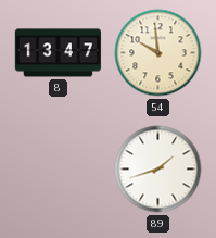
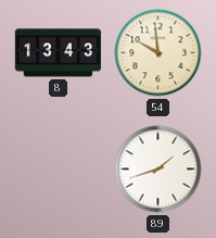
8: 13:47 -> 13:43
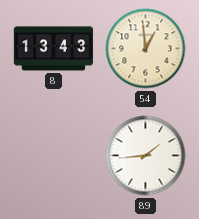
54: 9:59 -> 12:59
89: 1:42 -> 1:44
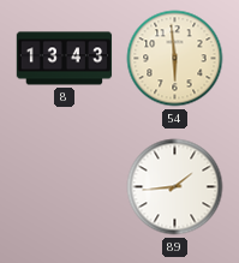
54: 12:59 -> 5:59
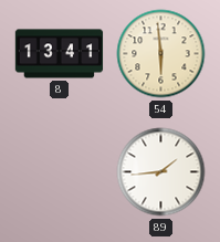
8: 13:43 -> 13:41
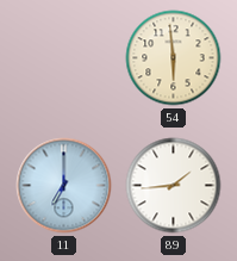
8: 13:41 -> none
11: none -> 7:00
